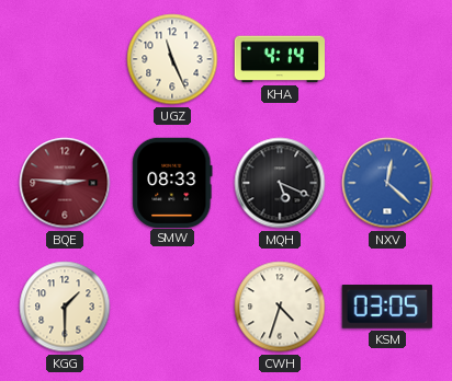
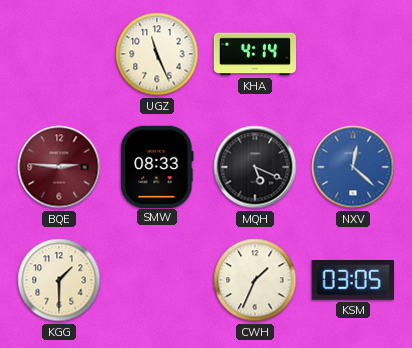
CWH: 4:33 -> 1:34
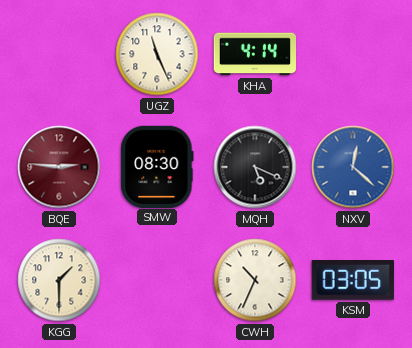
SMW: 08:33 -> 08:30
CWH: 1:34 -> 10:34
